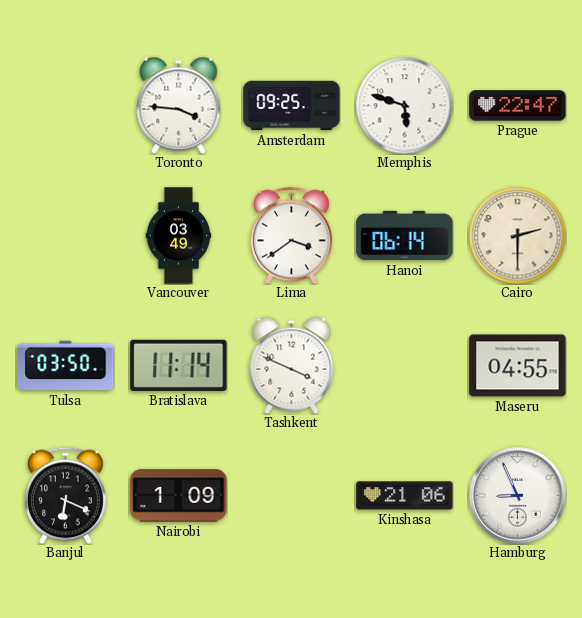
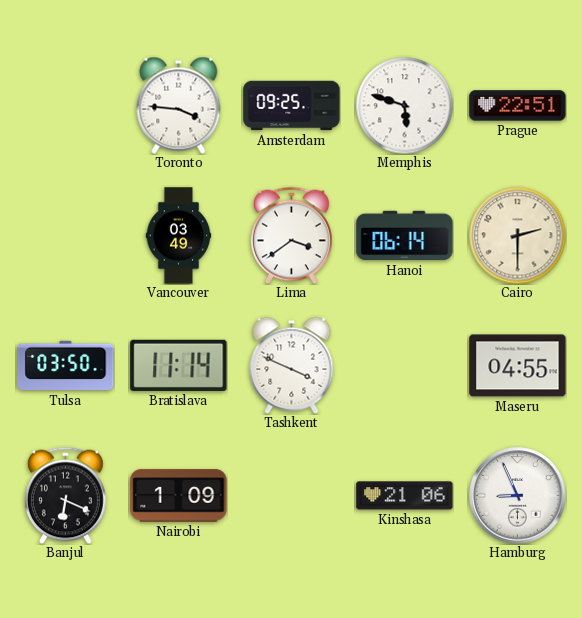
Prague: 22:47 -> 22:51
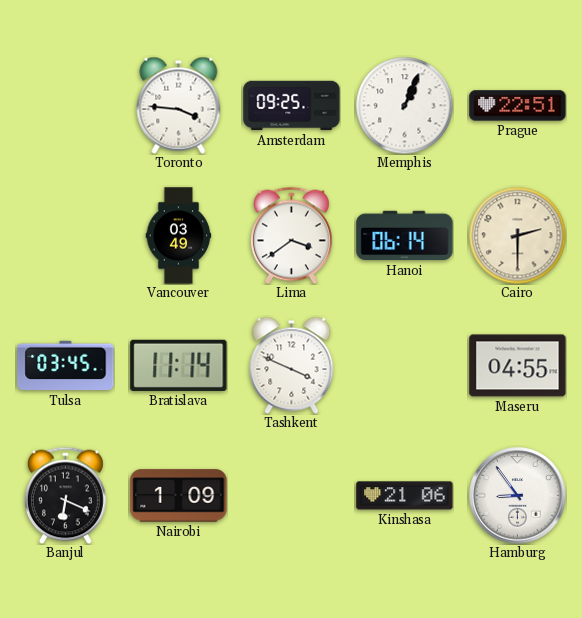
Memphis: 5:48 -> 1:04
Tulsa: 03:50 -> 03:45
Hamburg: 8:56 -> 8:54
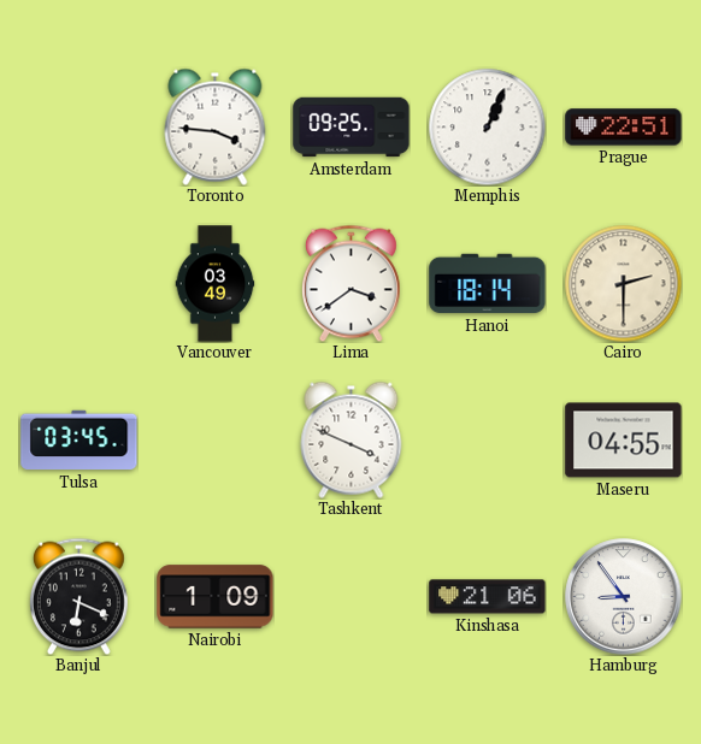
Hanoi: 06:14 -> 18:14
Bratislava: 11:14 -> none
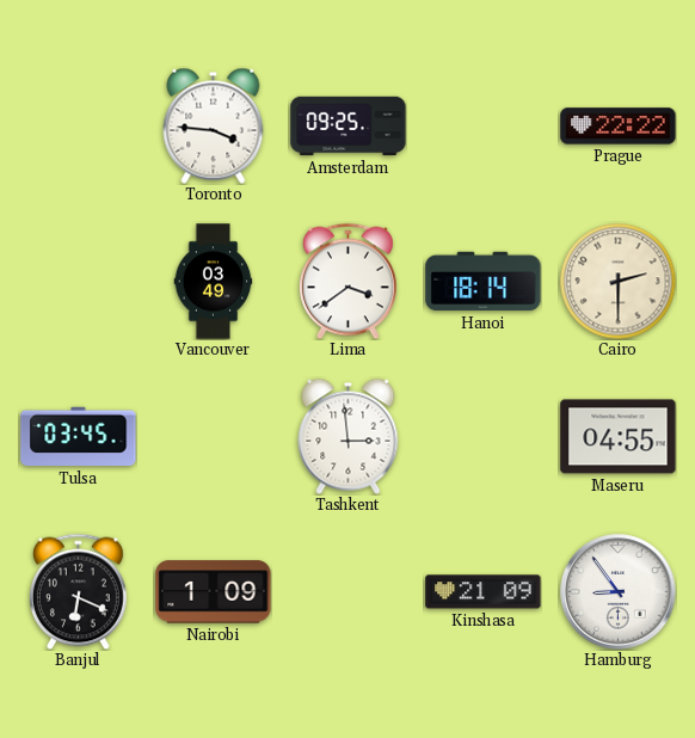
Memphis: 1:04 -> none
Prague: 22:51 -> 22:22
Tashkent: 3:49 -> 2:59
Kinshasa: 21:06 -> 21:09
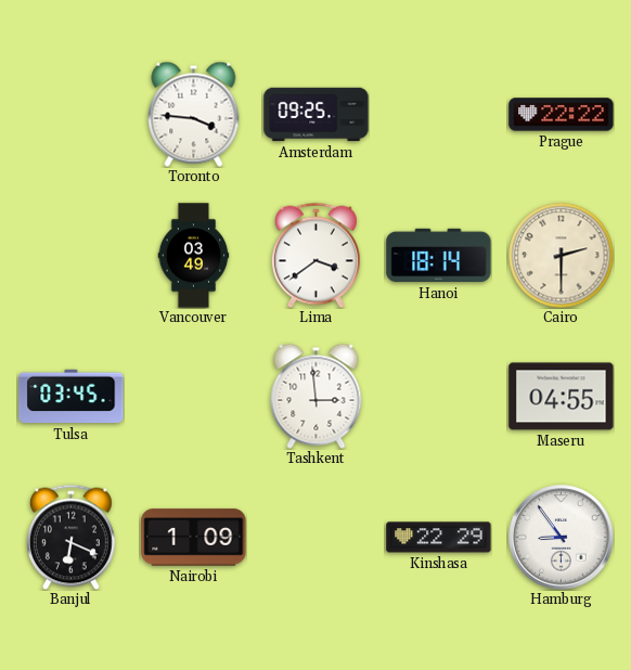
Kinshasa: 21:09 -> 22:29
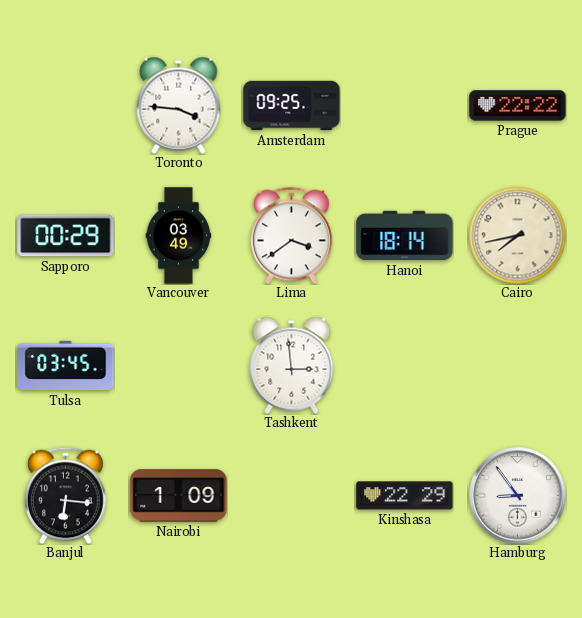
Sapporo: none -> 00:29
Cairo: 2:30 -> 7:43
Maseru: 04:55 -> none
Banjul: 6:19 -> 6:16
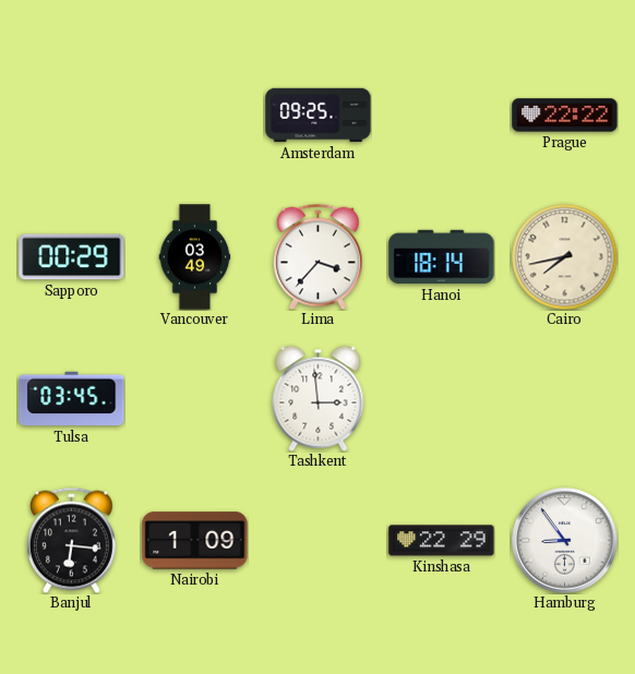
Toronto: 3:46 -> none
Lima: 3:39 -> 3:37
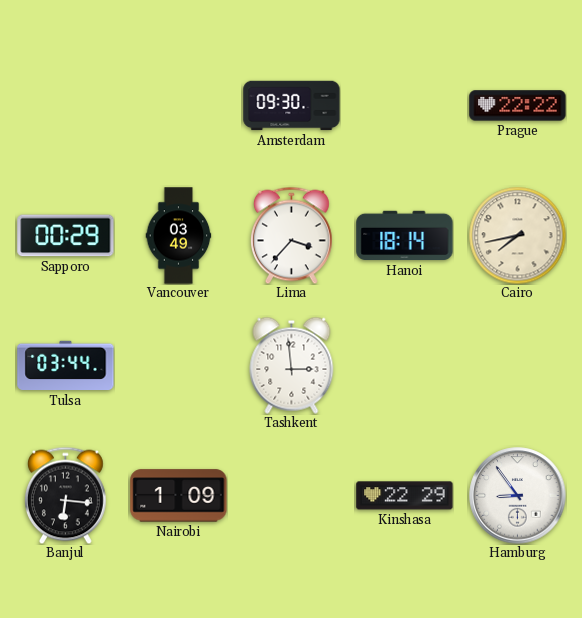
Amsterdam: 09:25 -> 09:30
Tulsa: 03:45 -> 03:44
